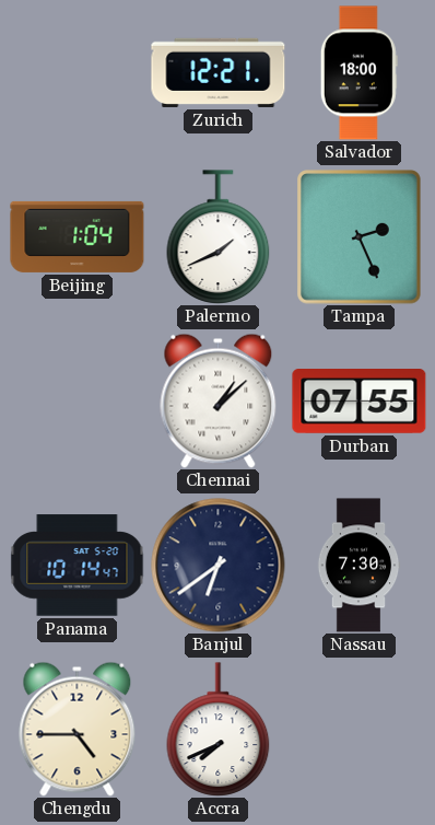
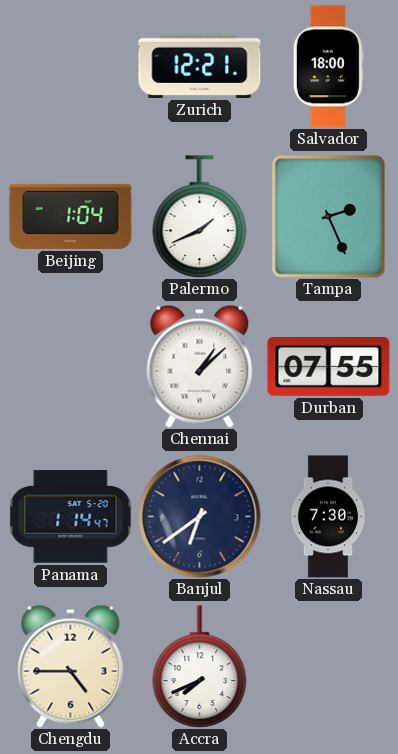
Panama: 10:14 -> 1:14
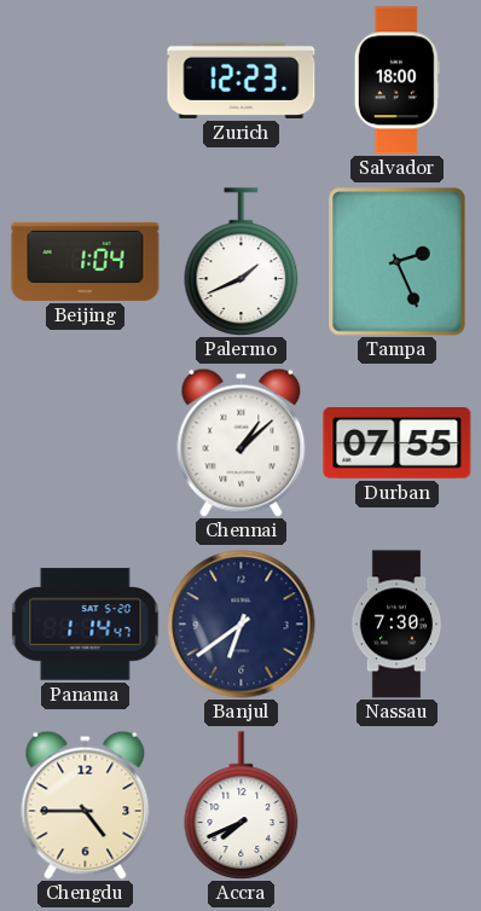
Zurich: 12:21 -> 12:23
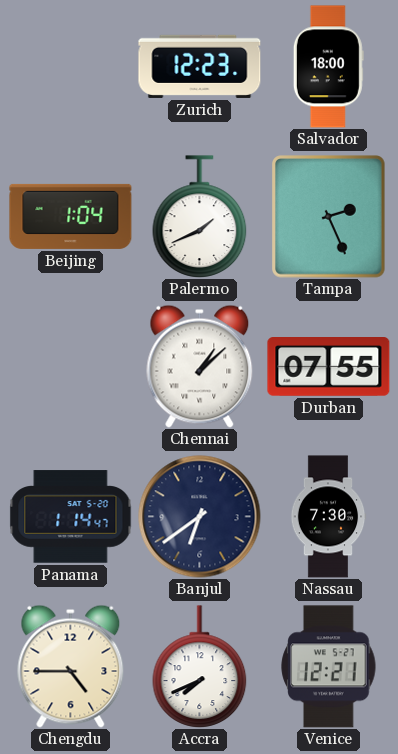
Venice: none -> 12:21
